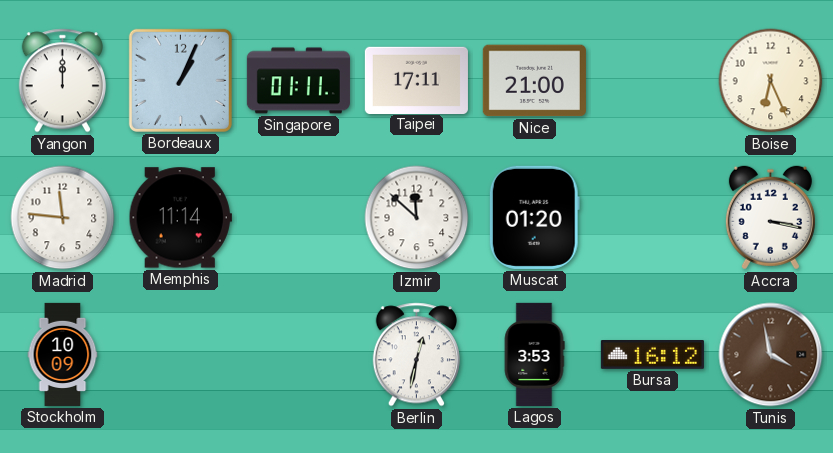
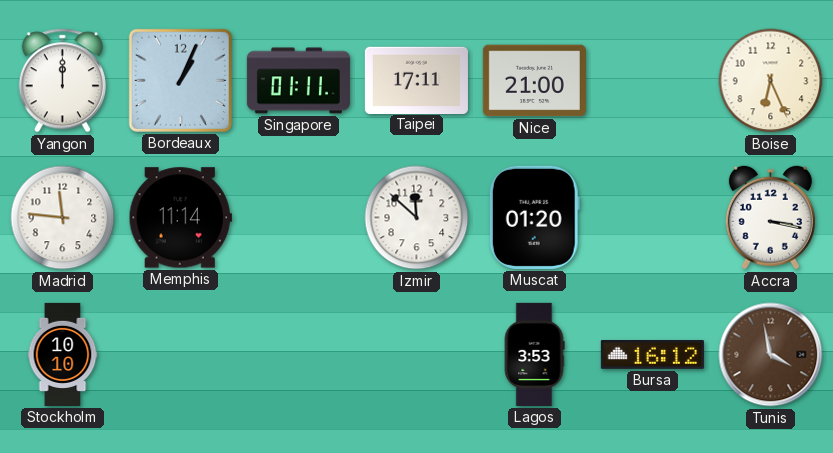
Stockholm: 10:09 -> 10:10
Berlin: 12:32 -> none
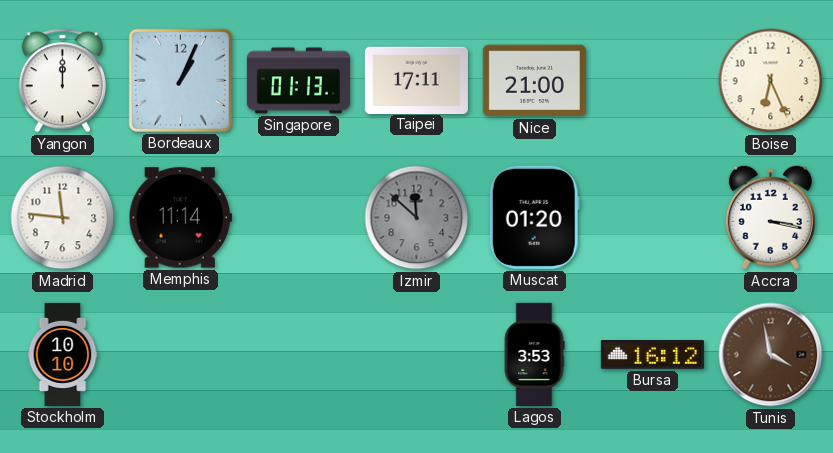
Singapore: 01:11 -> 01:13
Izmir dial: white -> grey
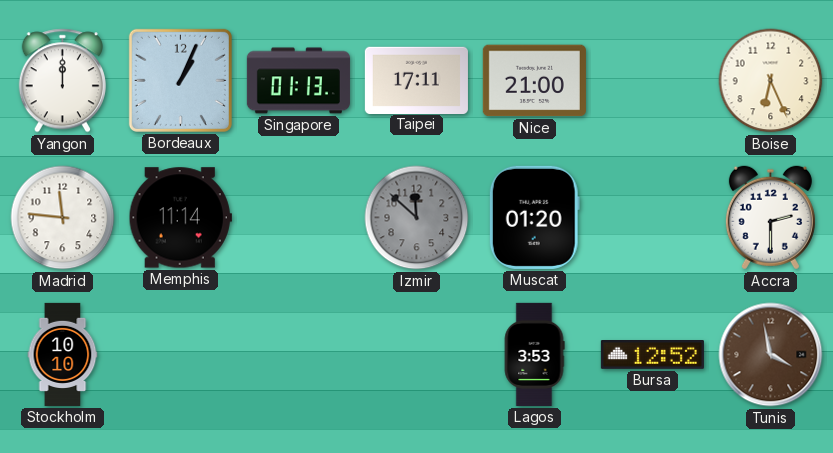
Accra: 3:17 -> 2:30
Bursa: 16:12 -> 12:52
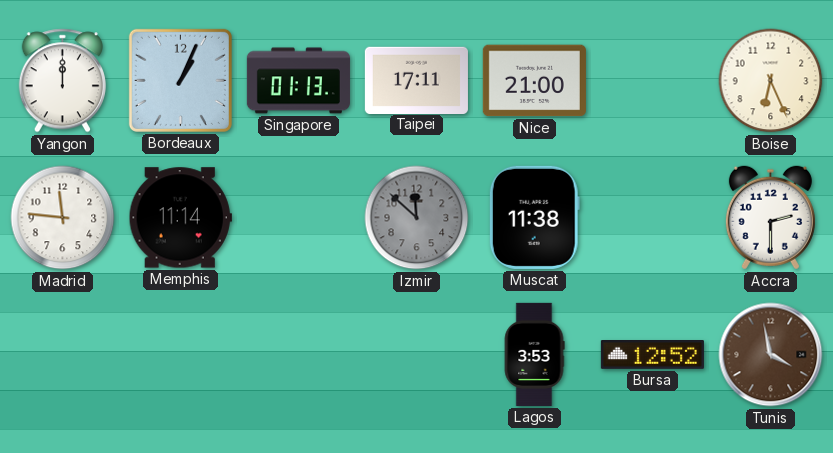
Muscat: 01:20 -> 11:38
Stockholm: 10:10 -> none
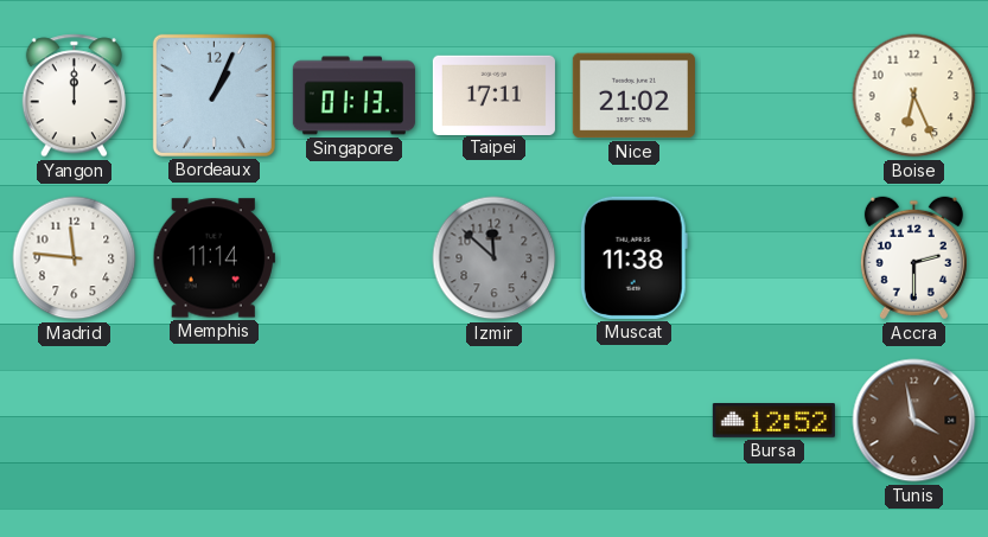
Nice: 21:00 -> 21:02
Lagos: 3:53 -> none
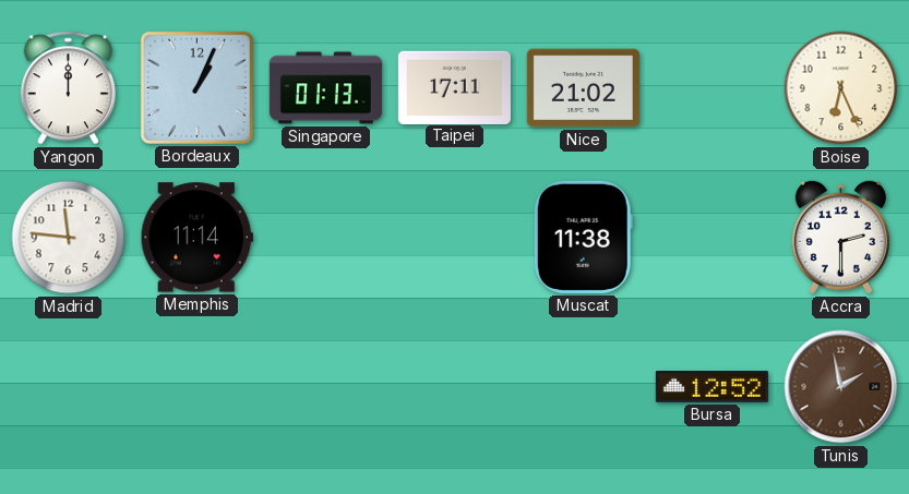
Izmir: 11:52 -> none
Tunis: 3:58 -> 1:58
